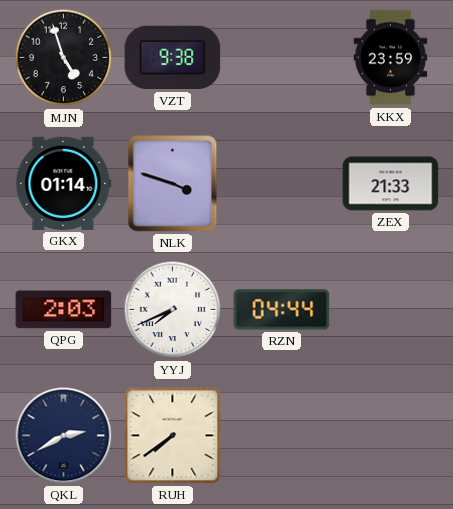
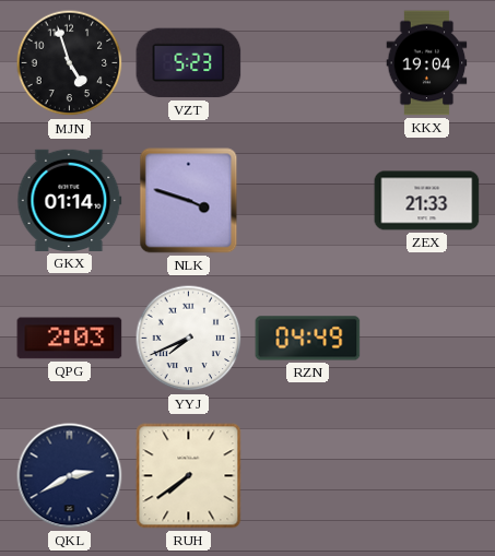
VZT: 9:38 -> 5:23
KKX: 23:59 -> 19:04
RZN: 04:44 -> 04:49
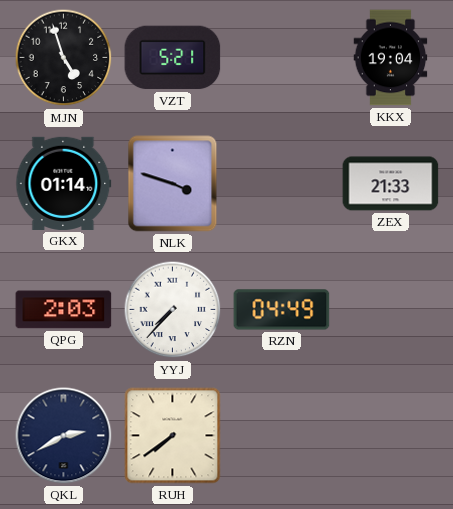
VZT: 5:23 -> 5:21
YYJ: 7:41 -> 7:37
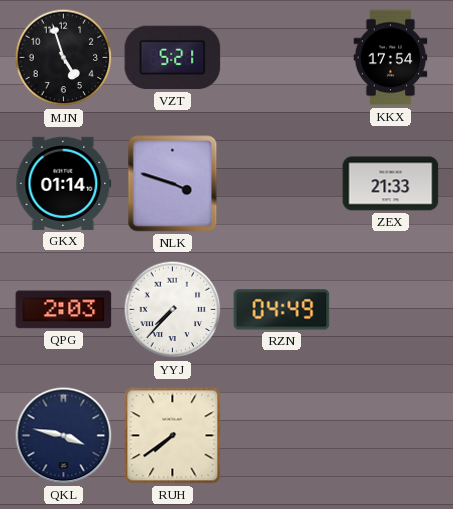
KKX: 19:04 -> 17:54
QKL: 2:40 -> 3:47
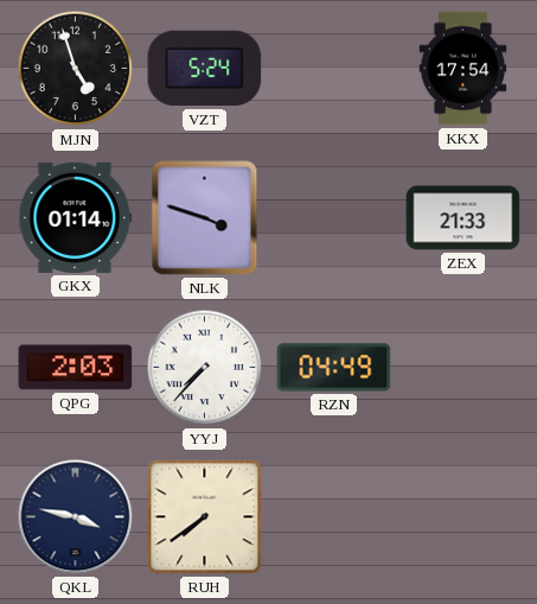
VZT: 5:21 -> 5:24
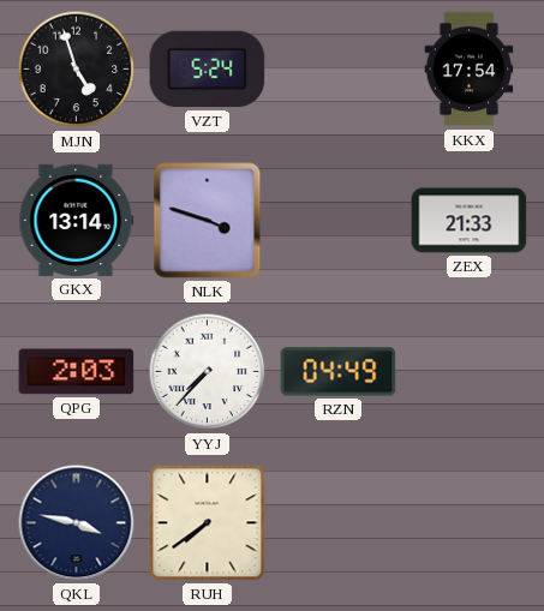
GKX: 01:14 -> 13:14
